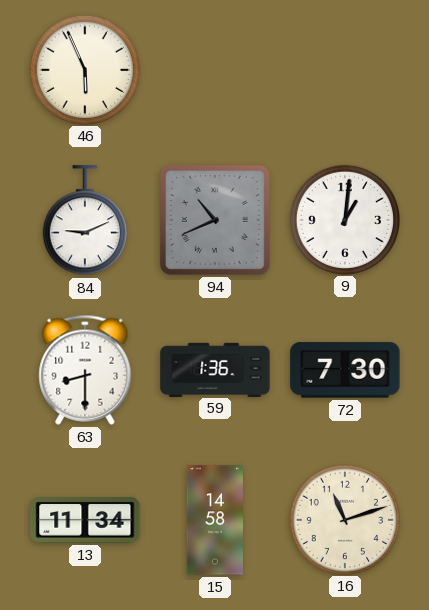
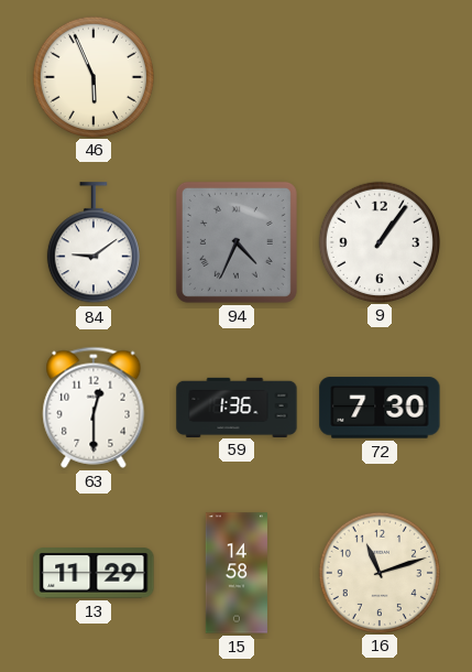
84: 9:11 -> 9:09
94: 10:41 -> 4:34
9: 1:01 -> 1:06
63: 8:30 -> 12:30
13: 11:34 -> 11:29
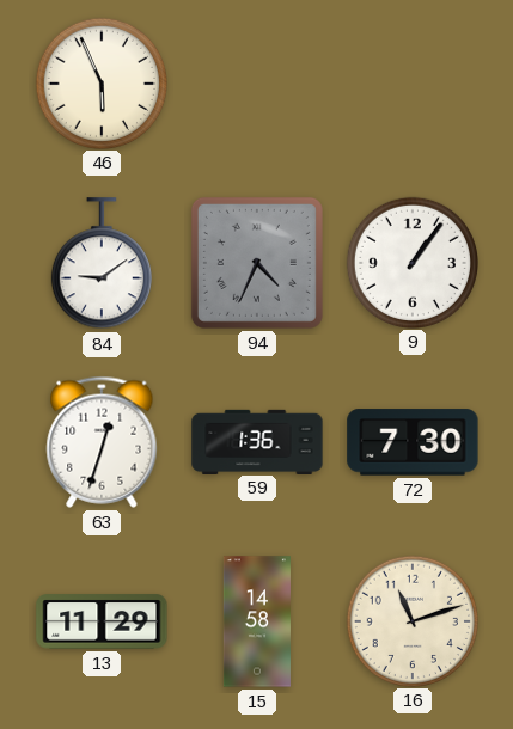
63: 12:30 -> 12:33
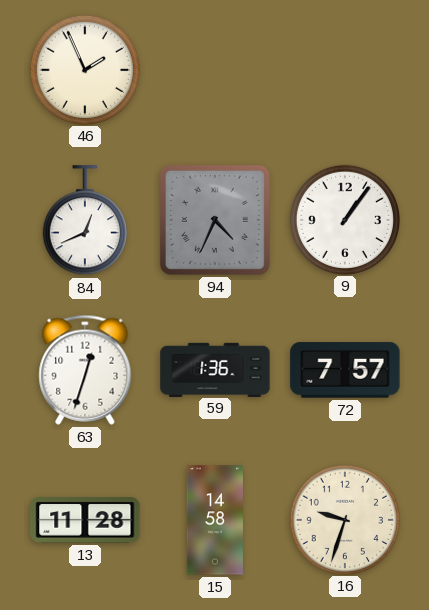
46: 5:56 -> 1:56
84: 9:09 -> 12:41
72: 7:30 -> 7:57
13: 11:29 -> 11:28
16: 11:12 -> 9:33
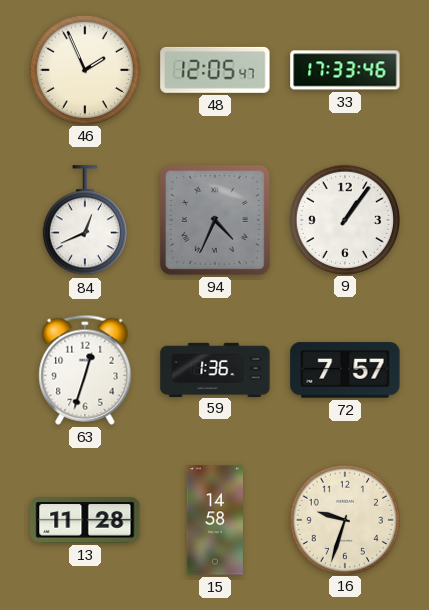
48: none -> 12:05
33: none -> 17:33
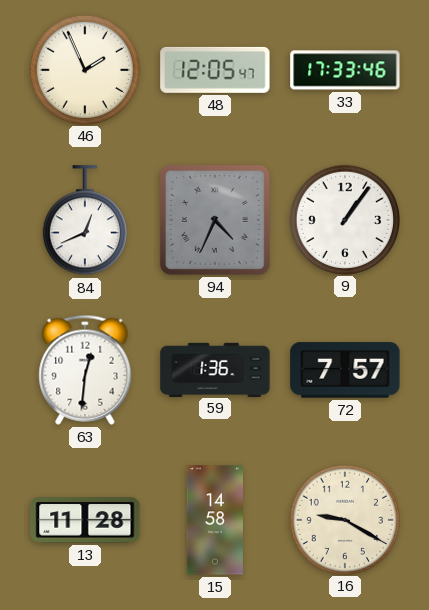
63: 12:33 -> 12:31
16: 9:33 -> 9:20
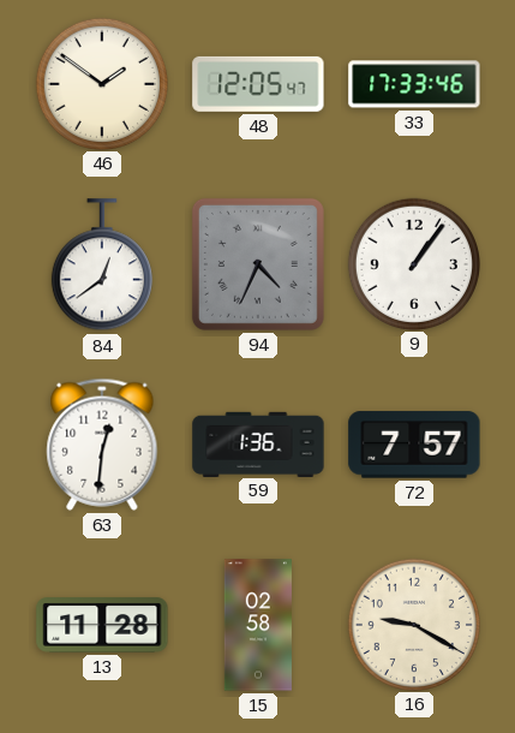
46: 1:56 -> 1:51
84: 12:41 -> 12:39
15: 14:58 -> 02:58
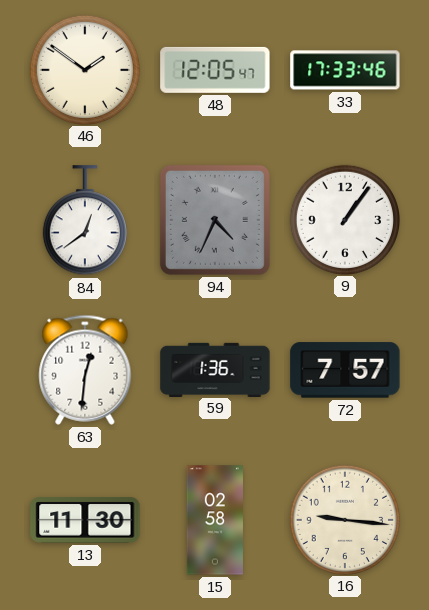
13: 11:28 -> 11:30
16: 9:20 -> 9:16
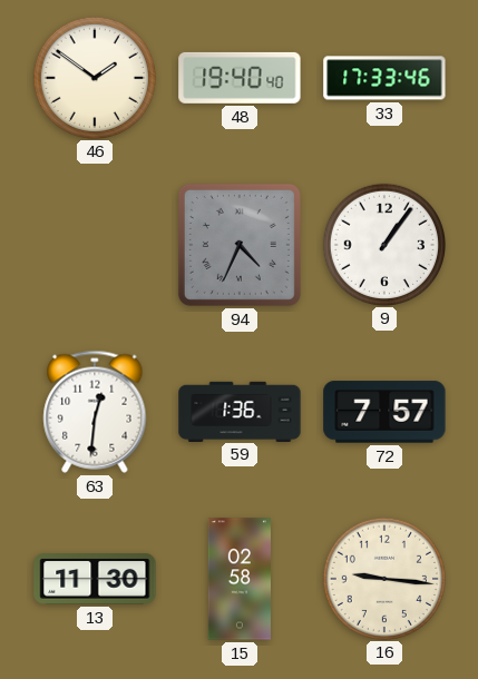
48: 12:05 -> 19:40
84: 12:39 -> none
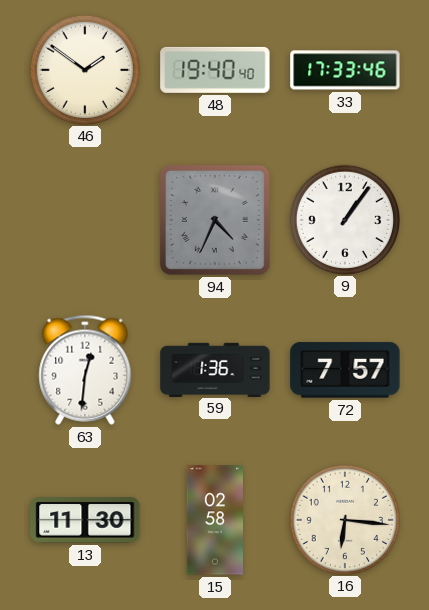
16: 9:16 -> 6:16
